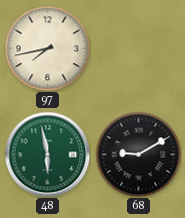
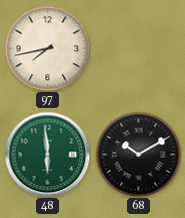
48: 5:58 -> 5:59
68: 9:10 -> 10:10
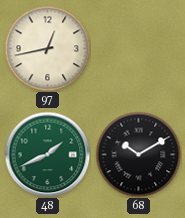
97: 7:43 -> 12:43
48: 5:59 -> 1:41
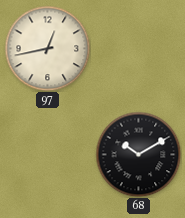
48: 1:41 -> none
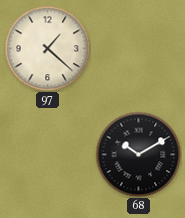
97: 12:43 -> 1:22
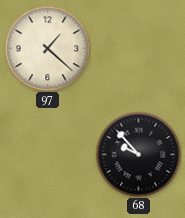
68: 10:10 -> 9:53
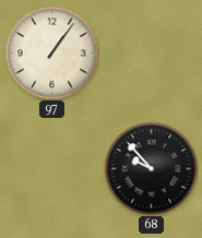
97: 1:22 -> 1:06
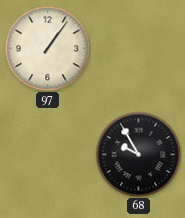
68: 9:53 -> 9:55
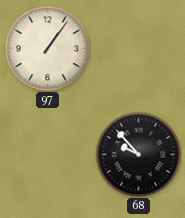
68: 9:55 -> 9:53
